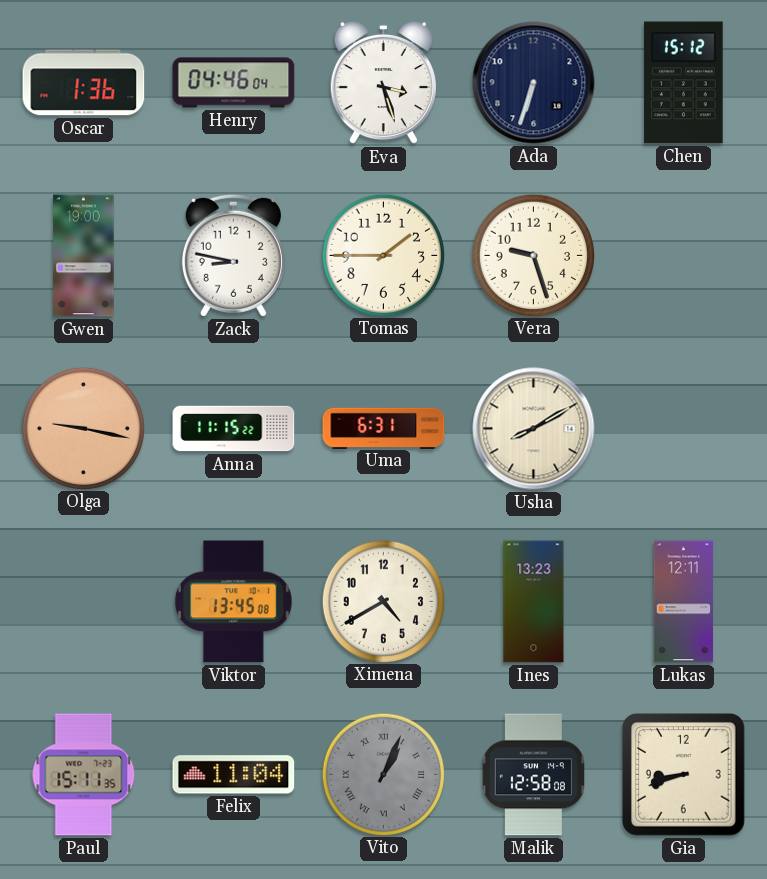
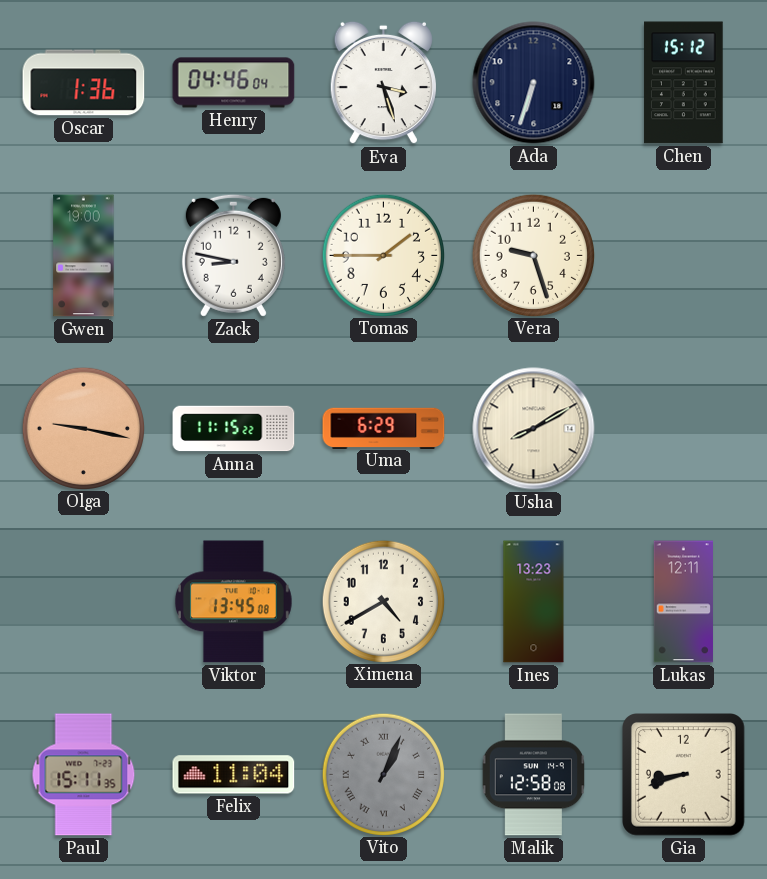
Uma: 6:31 -> 6:29
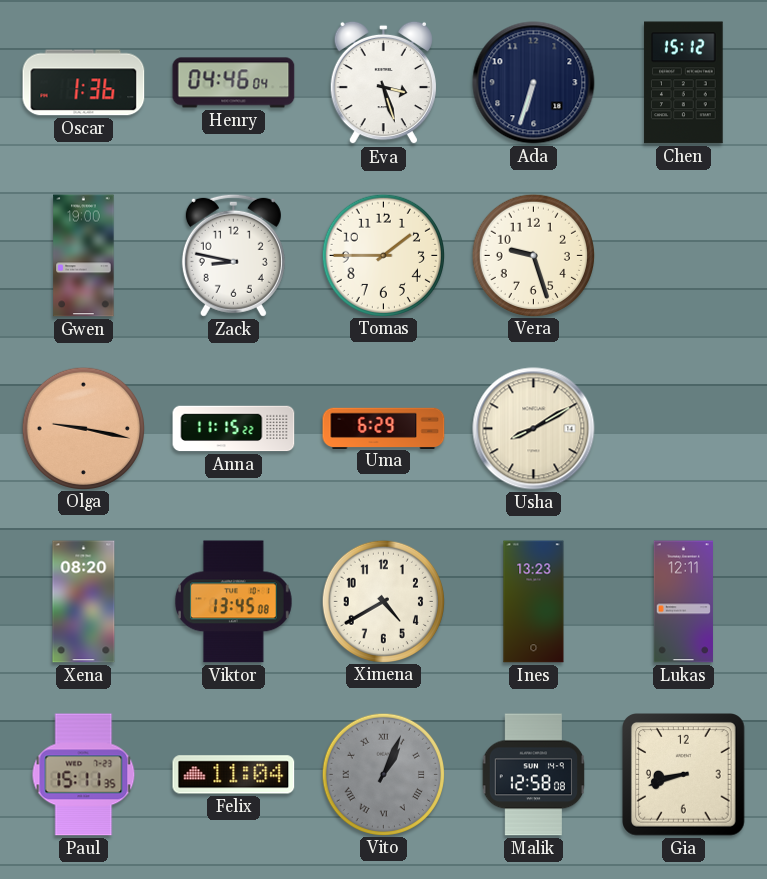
Xena: none -> 08:20
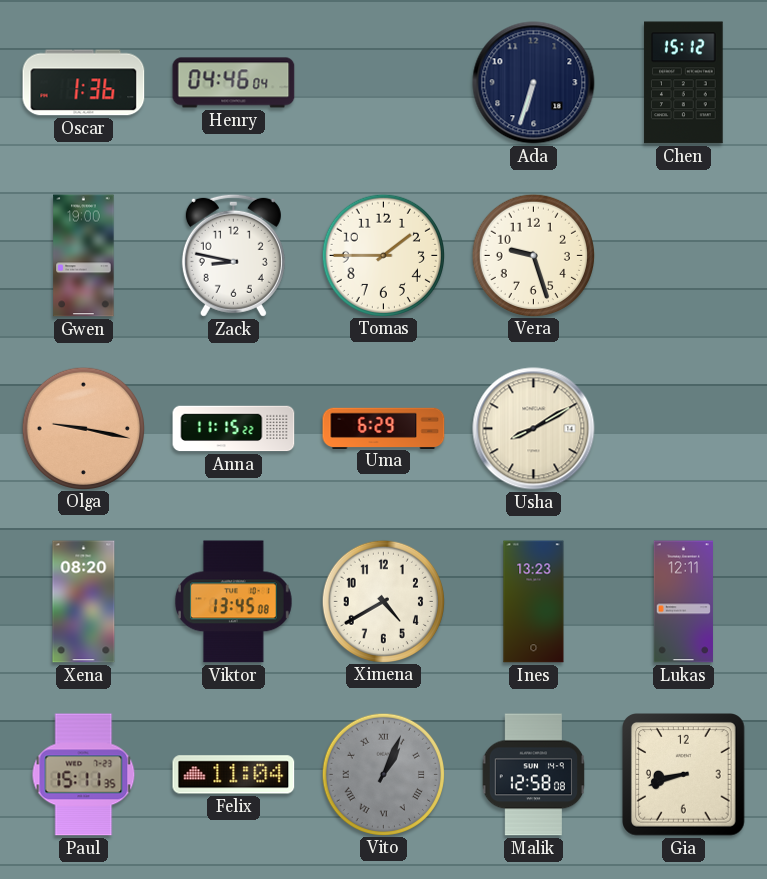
Eva: 3:27 -> none
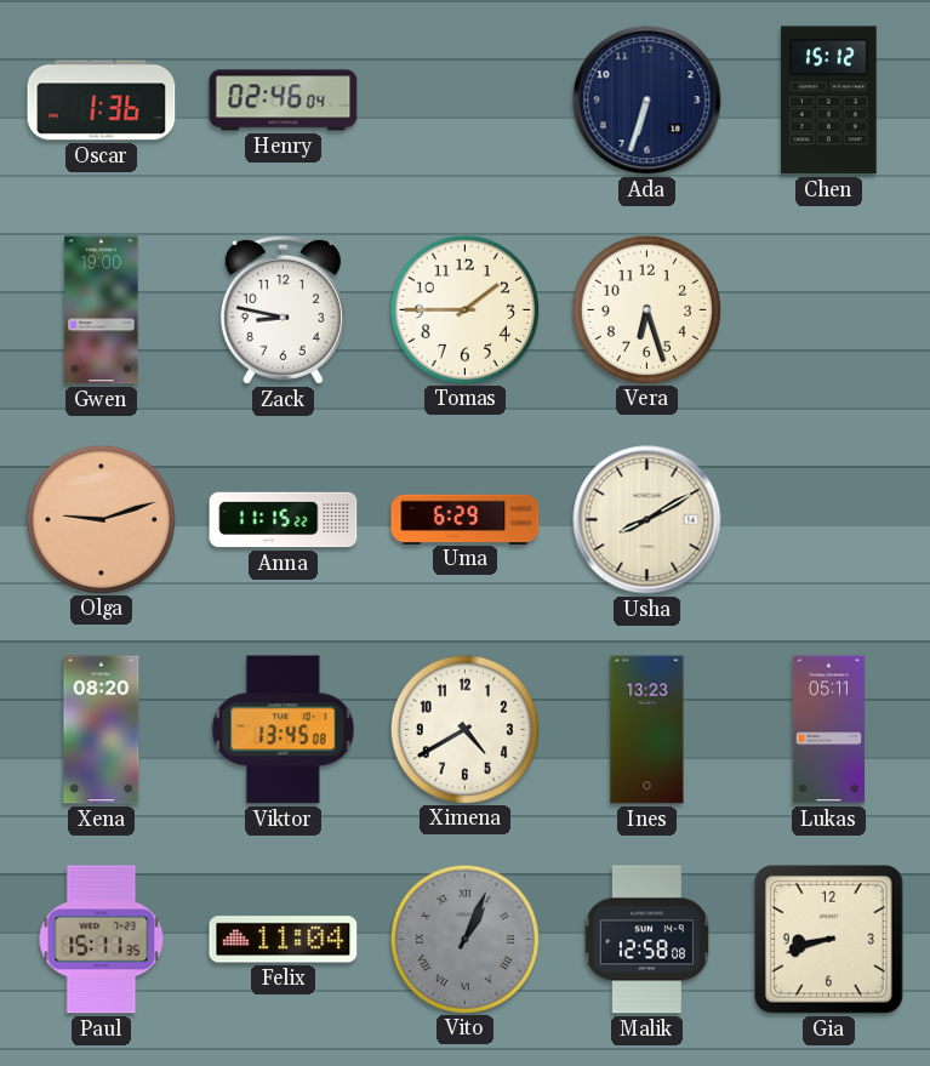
Henry: 04:46 -> 02:46
Vera: 9:27 -> 6:27
Olga: 9:17 -> 9:12
Lukas: 12:11 -> 05:11
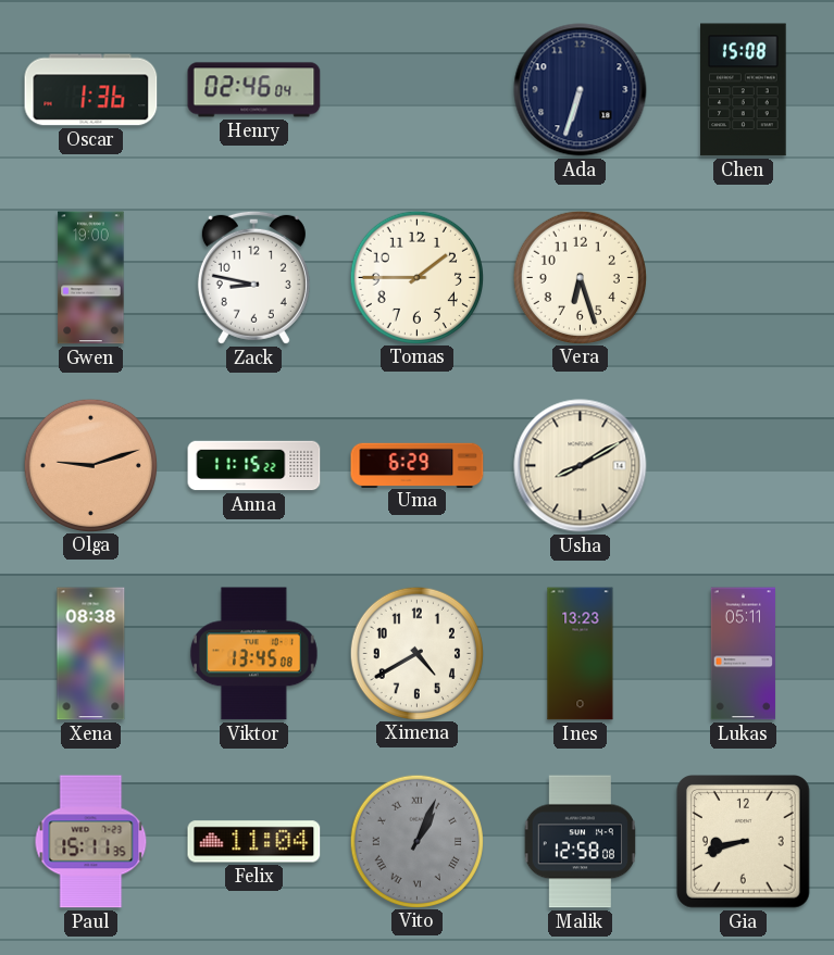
Chen: 15:12 -> 15:08
Xena: 08:20 -> 08:38
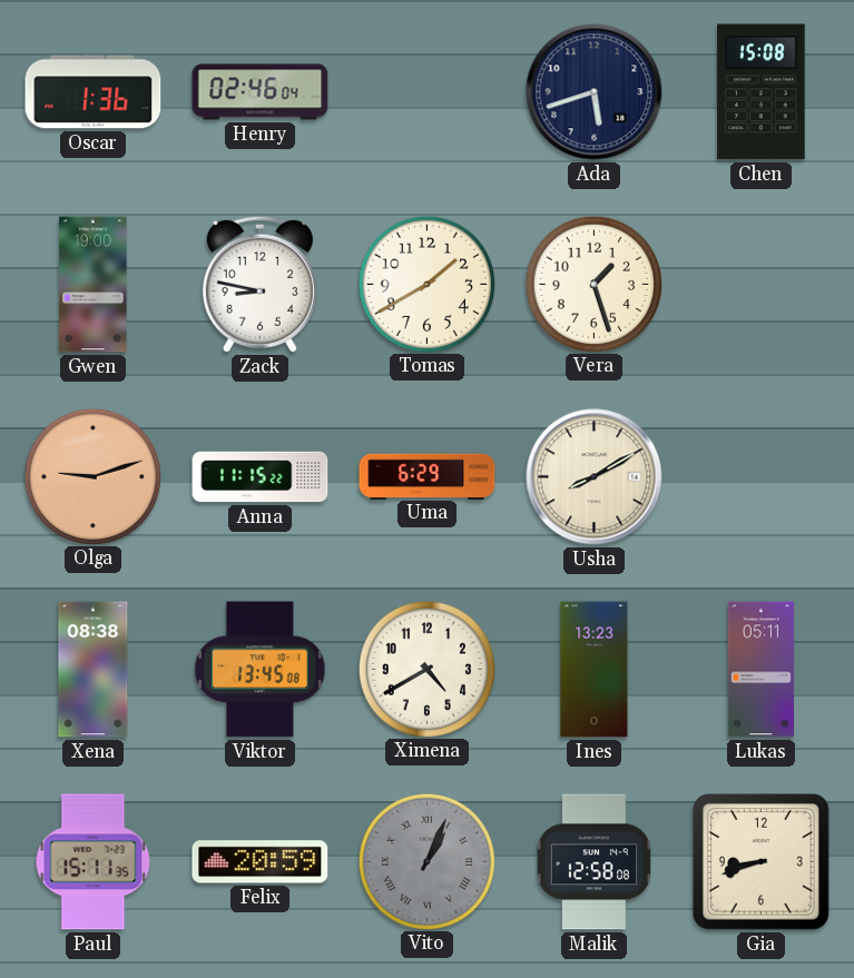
Ada: 6:33 -> 5:42
Tomas: 1:45 -> 1:40
Vera: 6:27 -> 1:27
Felix: 11:04 -> 20:59
